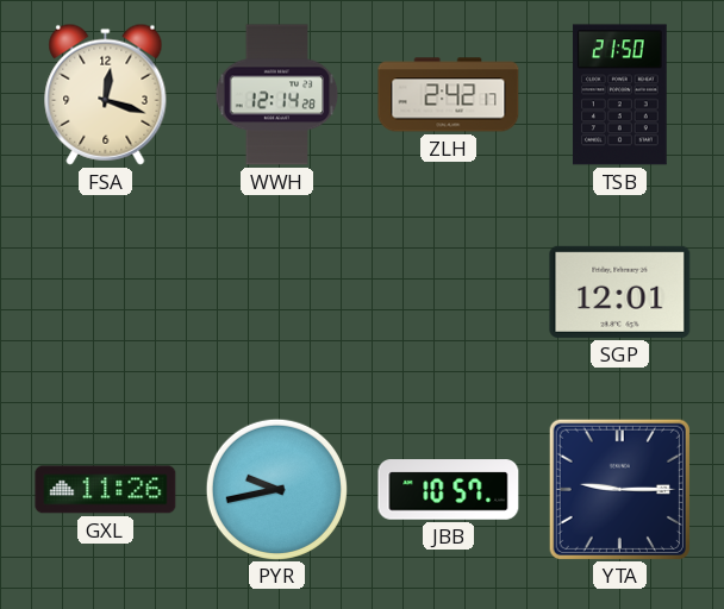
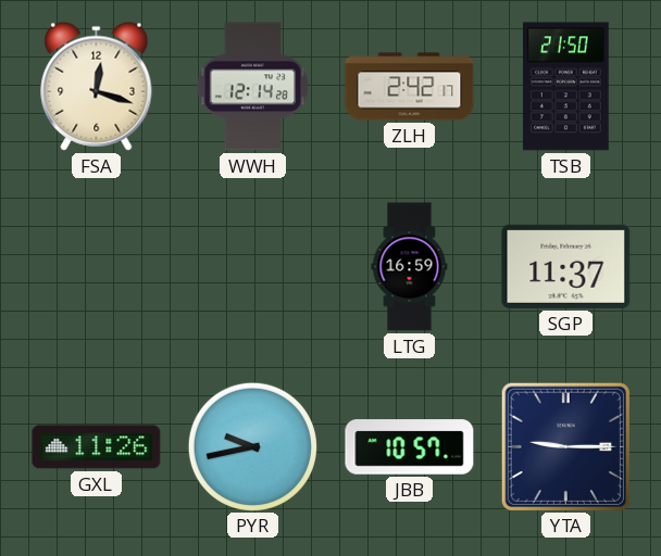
LTG: none -> 16:59
SGP: 12:01 -> 11:37
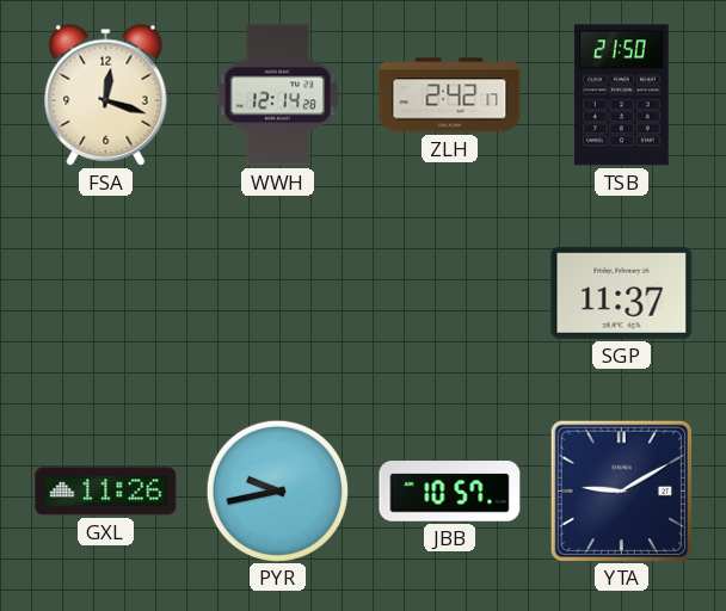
LTG: 16:59 -> none
YTA: 9:15 -> 9:10
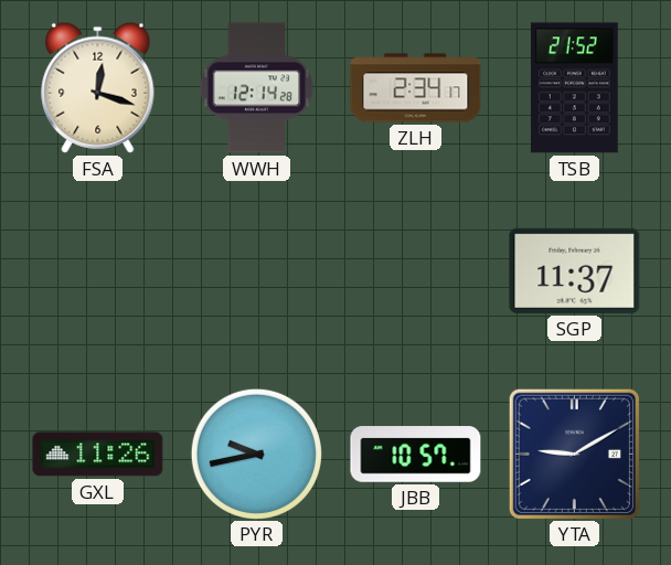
ZLH: 2:42 -> 2:34
TSB: 21:50 -> 21:52
